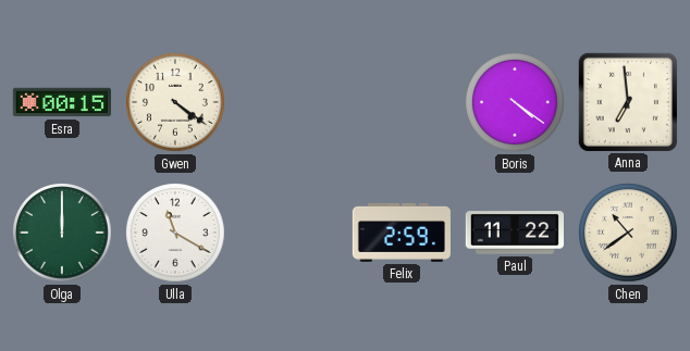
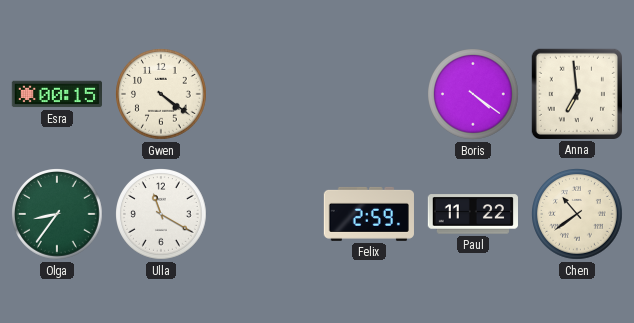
Olga: 12:00 -> 8:36
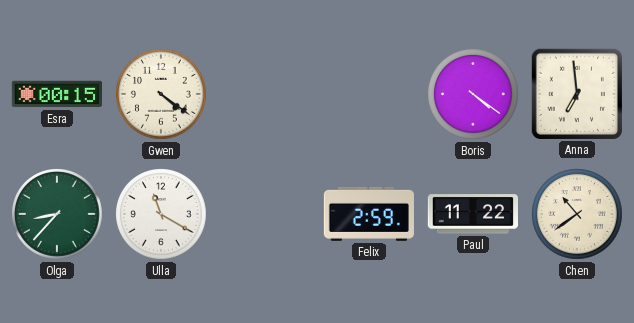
Olga: 8:36 -> 8:37
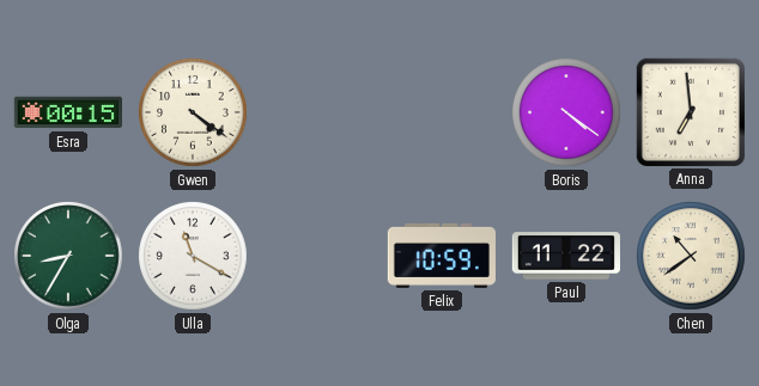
Olga: 8:37 -> 8:35
Felix: 2:59 -> 10:59
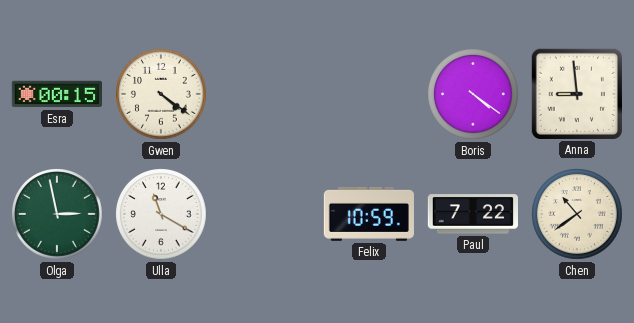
Anna: 6:59 -> 8:59
Olga: 8:35 -> 2:58
Paul: 11:22 -> 7:22
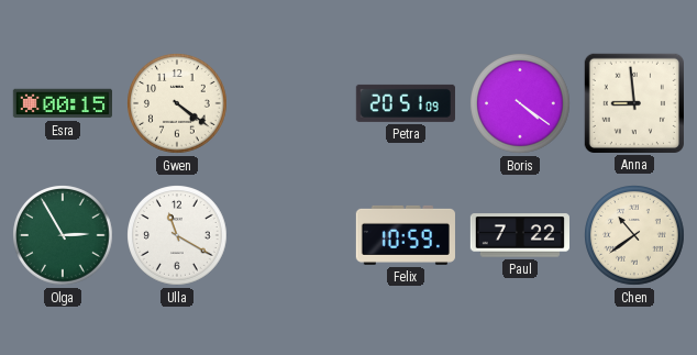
Petra: none -> 20:51
Olga: 2:58 -> 2:55
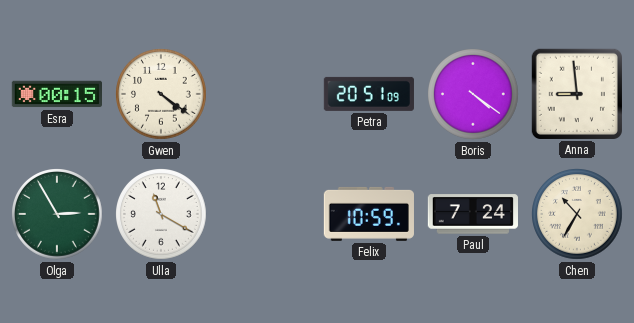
Paul: 7:22 -> 7:24
Chen: 10:39 -> 10:35
